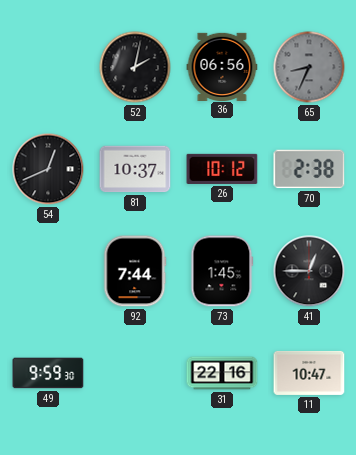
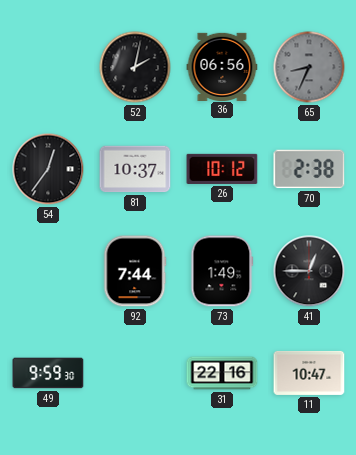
54: 12:41 -> 12:36
73: 1:45 -> 1:49
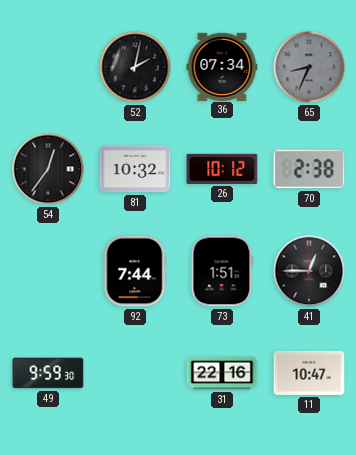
36: 06:56 -> 07:34
81: 10:37 -> 10:32
73: 1:49 -> 1:51
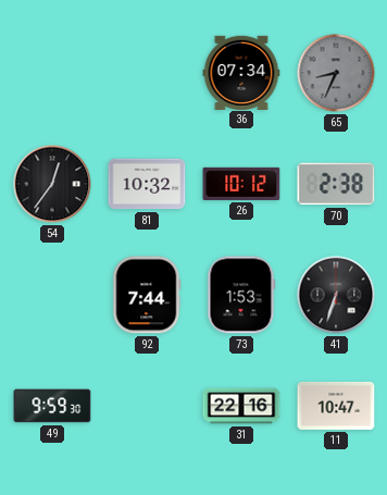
52: 2:02 -> none
73: 1:51 -> 1:53
41: 12:45 -> 6:33
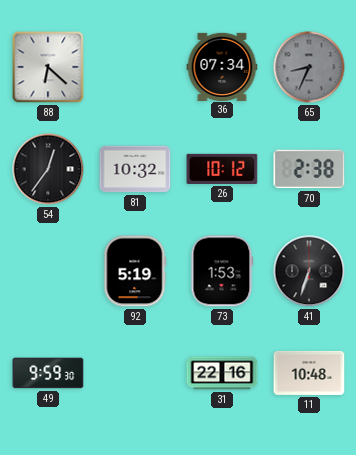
88: none -> 6:22
92: 7:44 -> 5:19
11: 10:47 -> 10:48
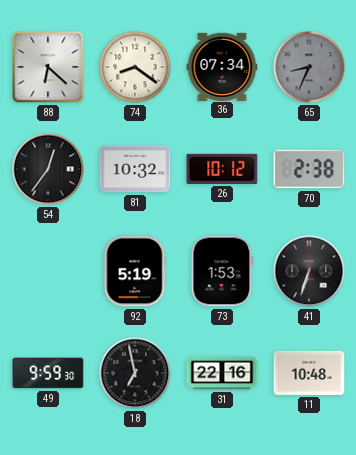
74: none -> 8:21
18: none -> 6:58
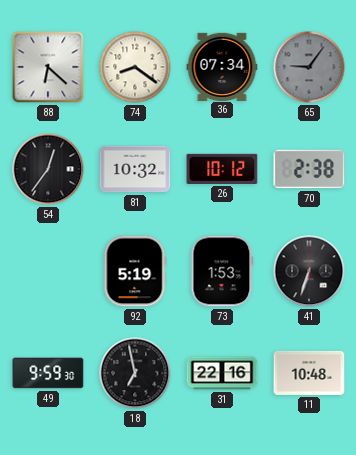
65: 8:34 -> 9:06
